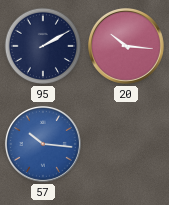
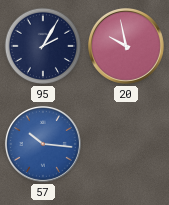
95: 2:10 -> 2:05
20: 10:16 -> 9:58
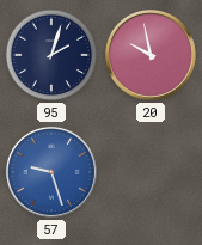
95: 2:05 -> 2:03
57: 10:16 -> 9:27
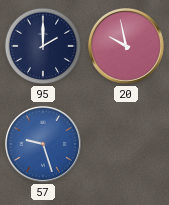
95: 2:03 -> 2:00
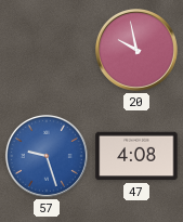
95: 2:00 -> none
47: none -> 4:08
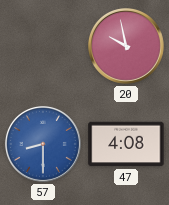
57: 9:27 -> 8:30
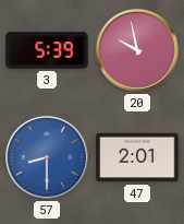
3: none -> 5:39
47: 4:08 -> 2:01
